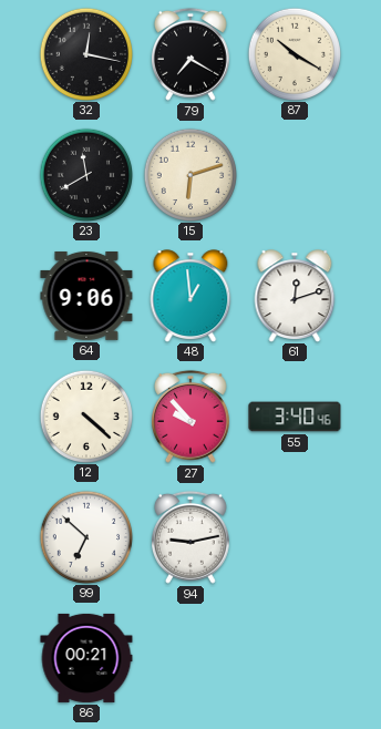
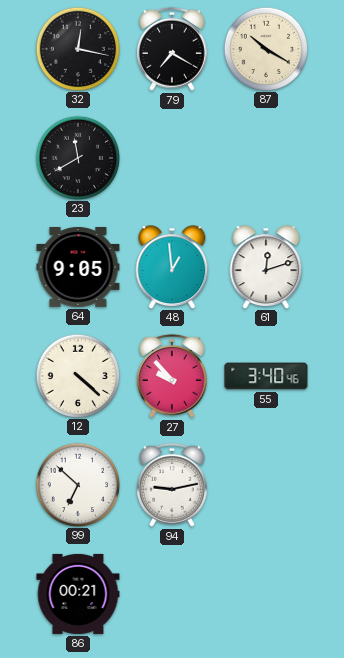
15: 6:12 -> none
64: 9:06 -> 9:05
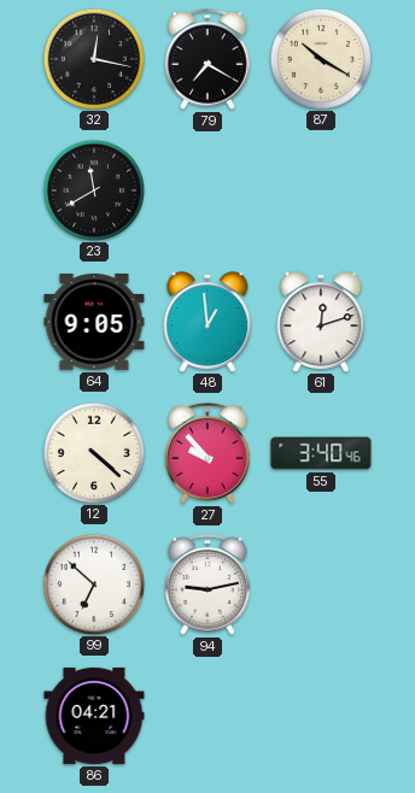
86: 00:21 -> 04:21
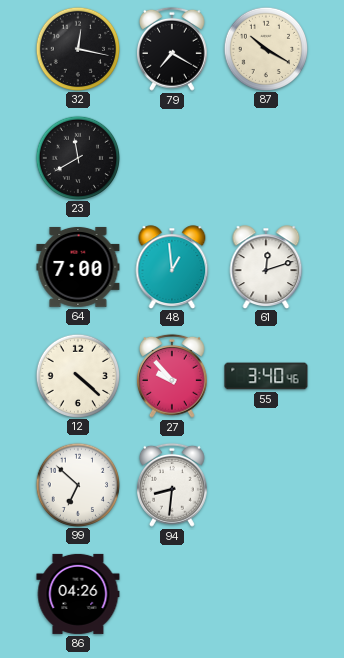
64: 9:05 -> 7:00
94: 9:13 -> 8:31
86: 04:21 -> 04:26
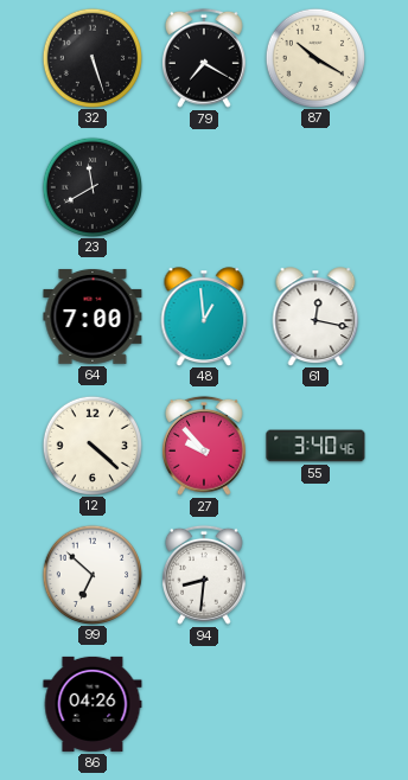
32: 12:17 -> 5:27
61: 12:12 -> 12:17
